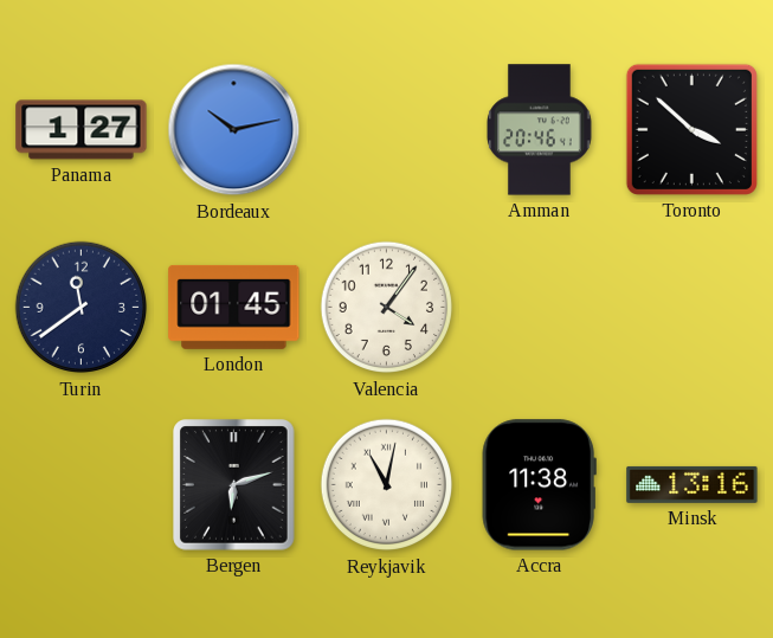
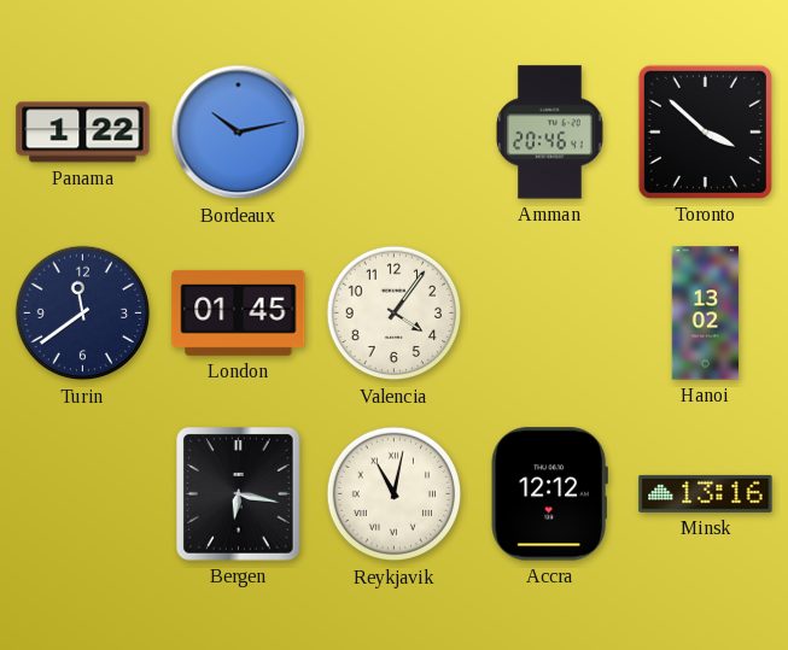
Panama: 1:27 -> 1:22
Hanoi: none -> 13:02
Bergen: 6:12 -> 6:17
Accra: 11:38 -> 12:12
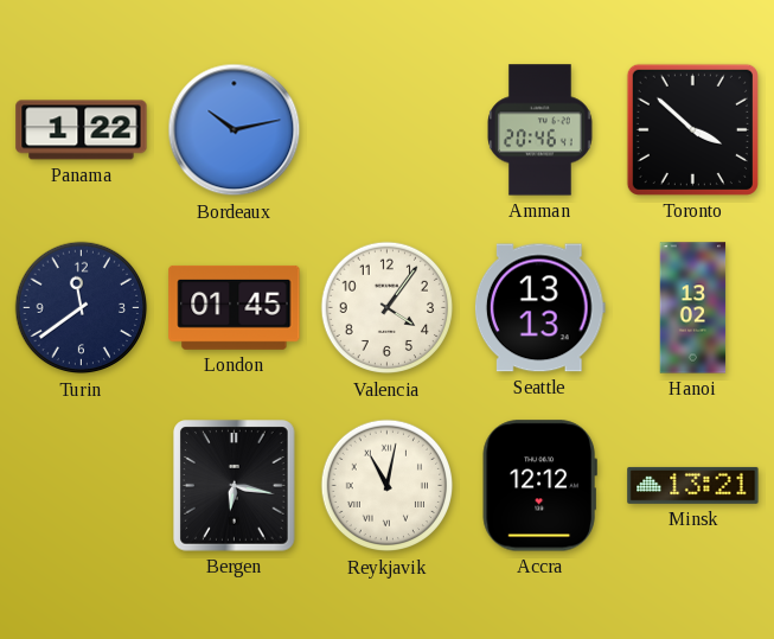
Seattle: none -> 13:13
Minsk: 13:16 -> 13:21
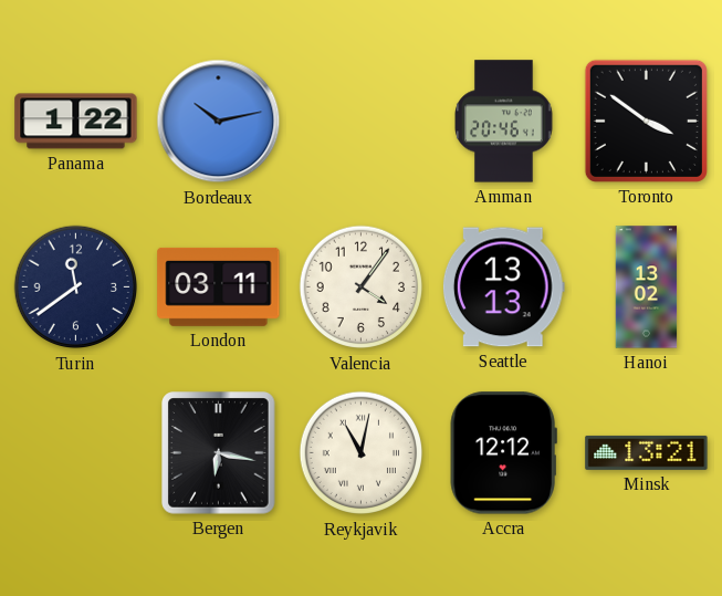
Toronto: 3:52 -> 3:51
London: 01:45 -> 03:11
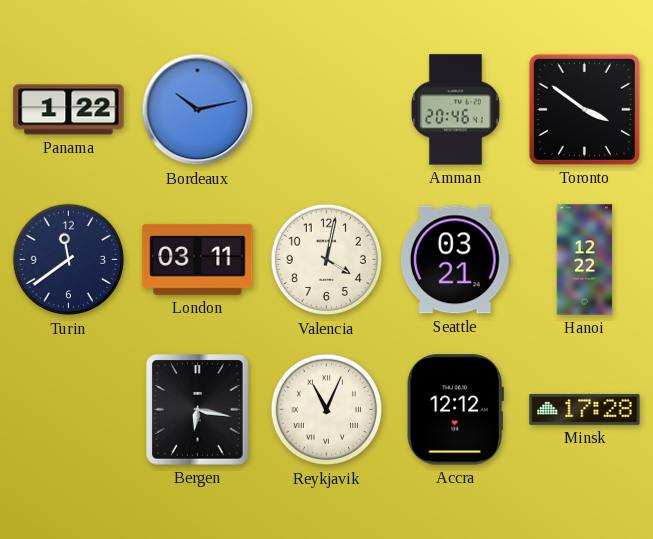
Valencia: 4:06 -> 4:02
Seattle: 13:13 -> 03:21
Hanoi: 13:02 -> 12:22
Reykjavik: 11:02 -> 11:04
Minsk: 13:21 -> 17:28
